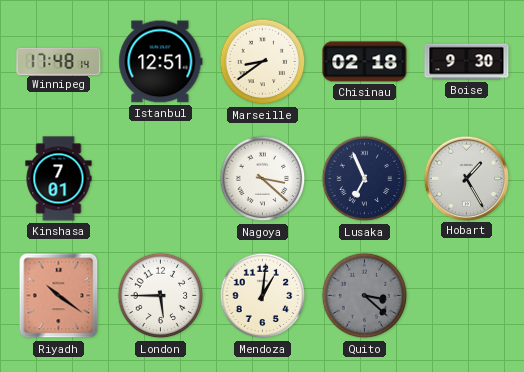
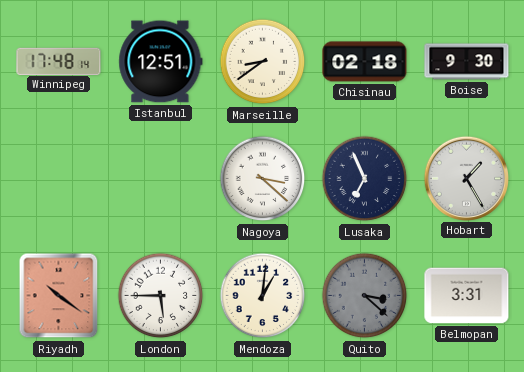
Kinshasa: 7:01 -> none
Belmopan: none -> 3:31
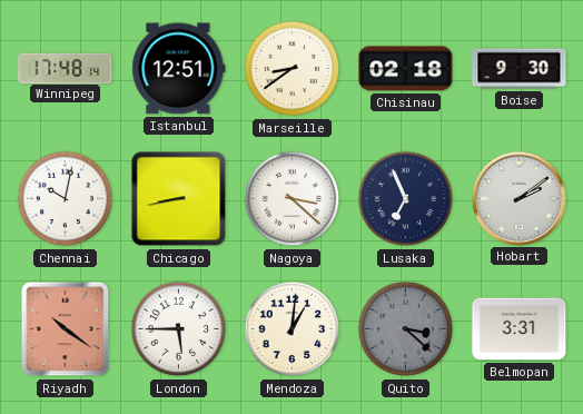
Chennai: none -> 10:02
Chicago: none -> 8:43
Hobart: 1:25 -> 2:09
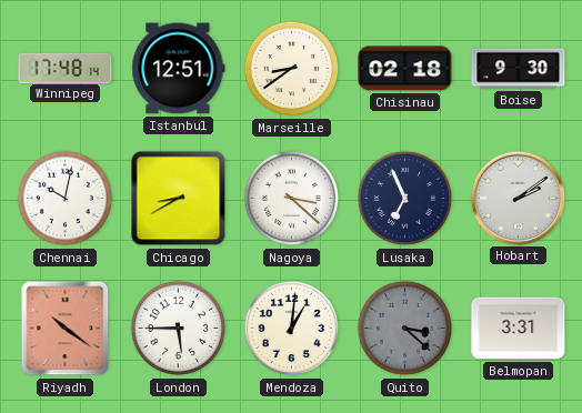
Chicago: 8:43 -> 8:40
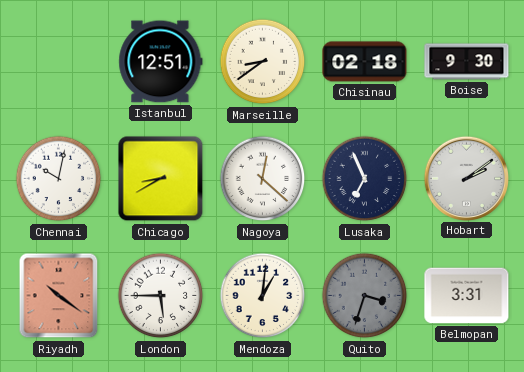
Winnipeg: 17:48 -> none
Nagoya: 3:22 -> 12:22
Quito: 3:22 -> 3:33
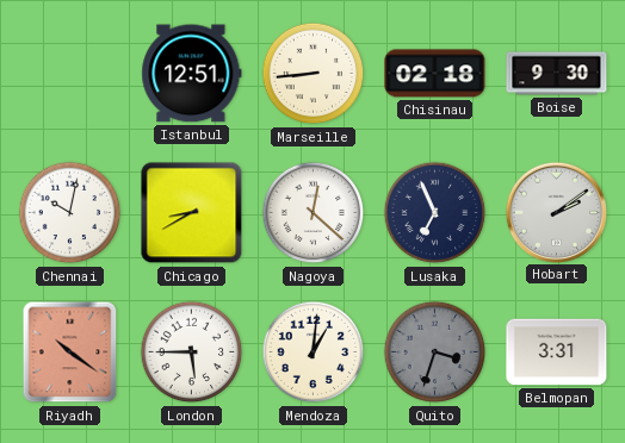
Marseille: 8:39 -> 8:44
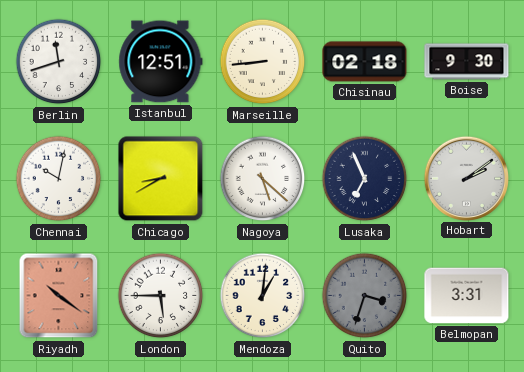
Berlin: none -> 11:42
Nagoya: 12:22 -> 5:22
